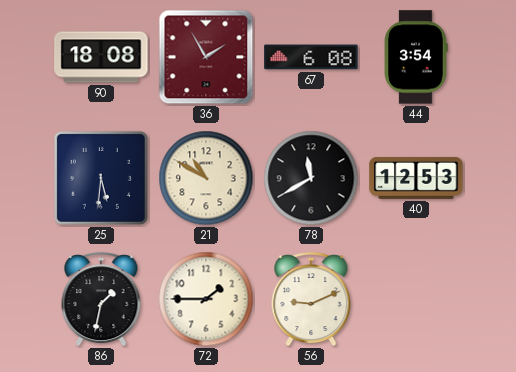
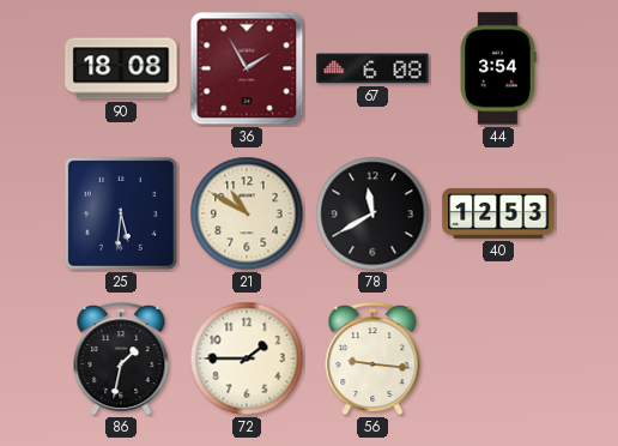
56: 9:11 -> 9:16
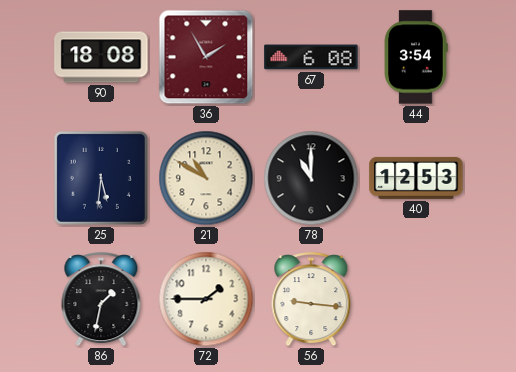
78: 11:40 -> 11:00
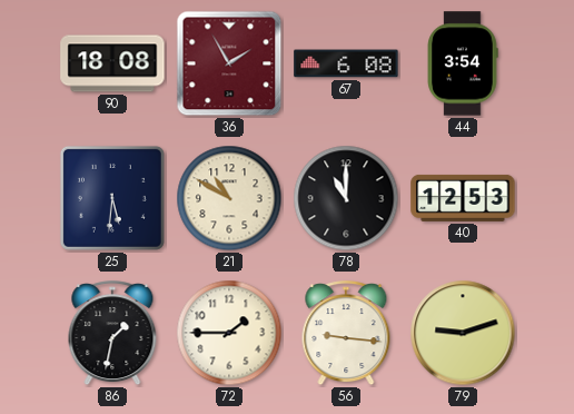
79: none -> 9:12
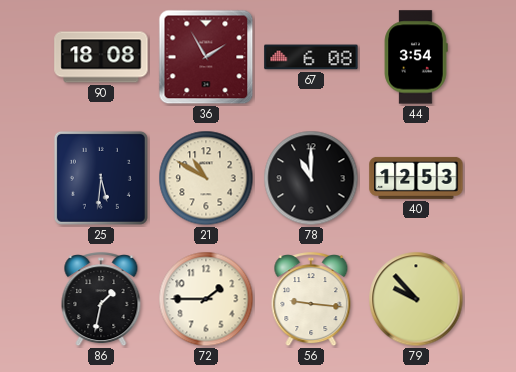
79: 9:12 -> 9:53
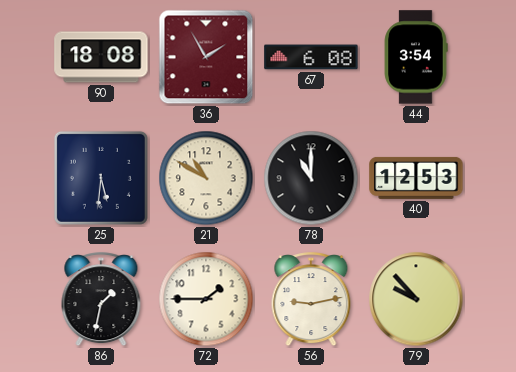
56: 9:16 -> 9:13
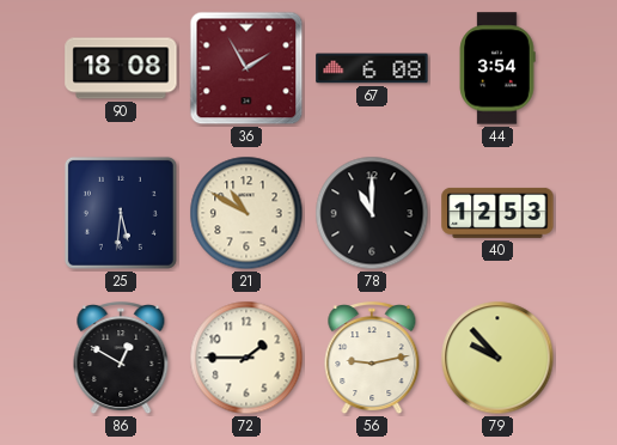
86: 1:32 -> 12:50
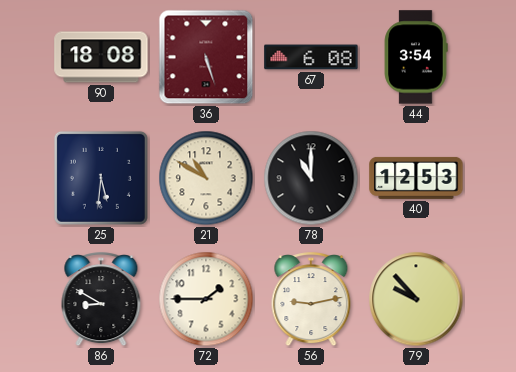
36: 1:55 -> 5:27
86: 12:50 -> 8:50
